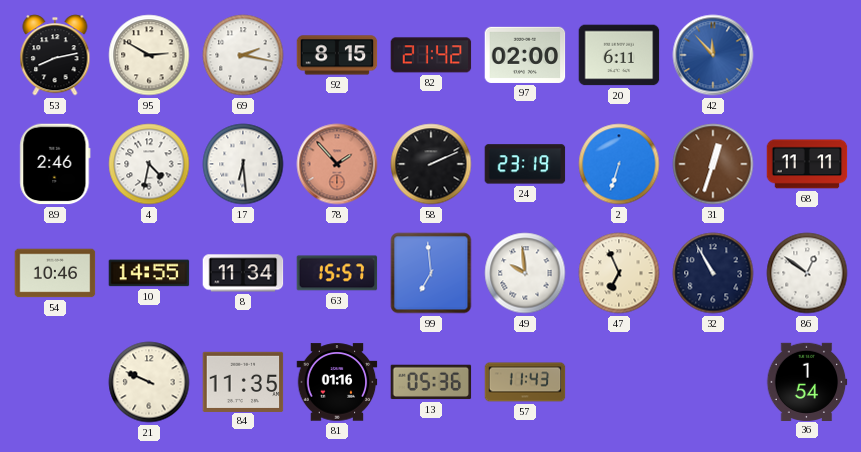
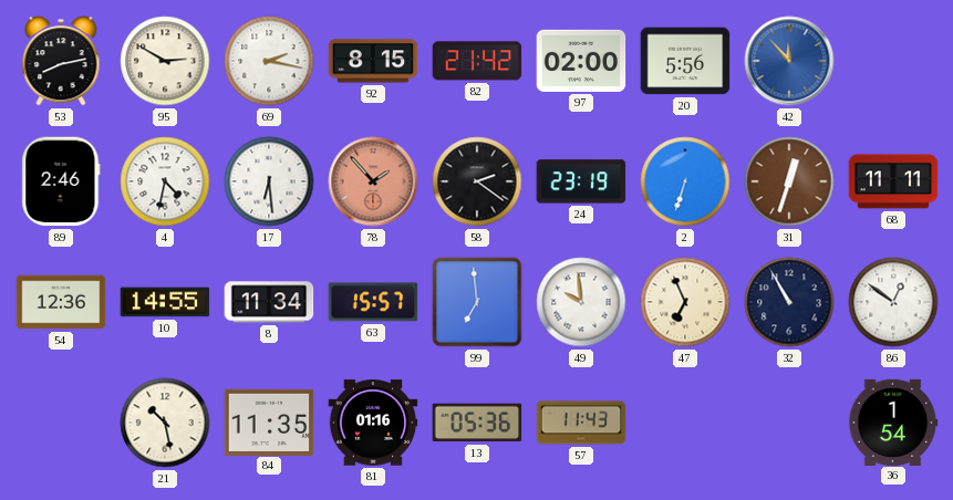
20: 6:11 -> 5:56
58: 2:11 -> 2:21
54: 10:46 -> 12:36
21: 9:49 -> 10:28
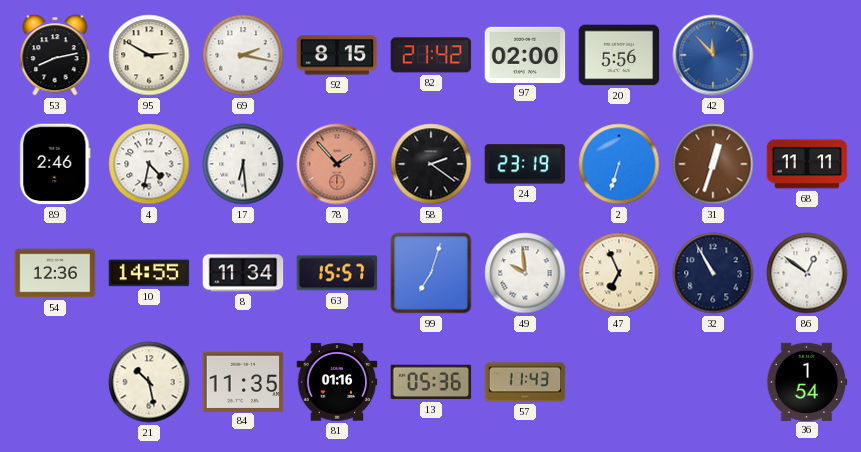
99: 6:59 -> 7:03
